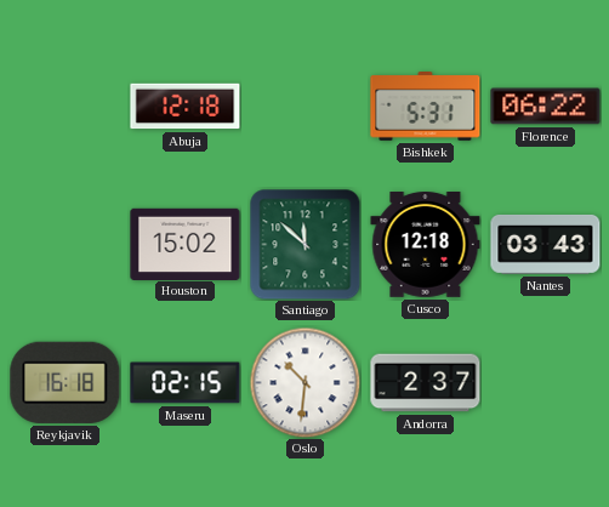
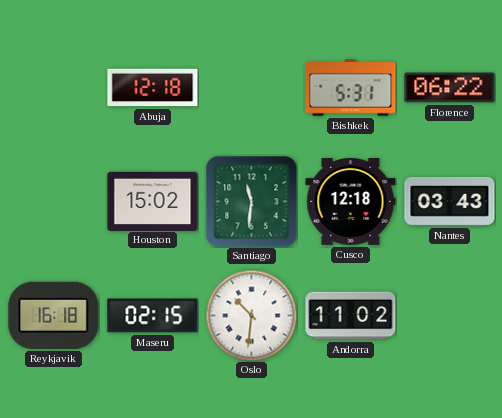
Santiago: 11:52 -> 11:31
Andorra: 2:37 -> 11:02
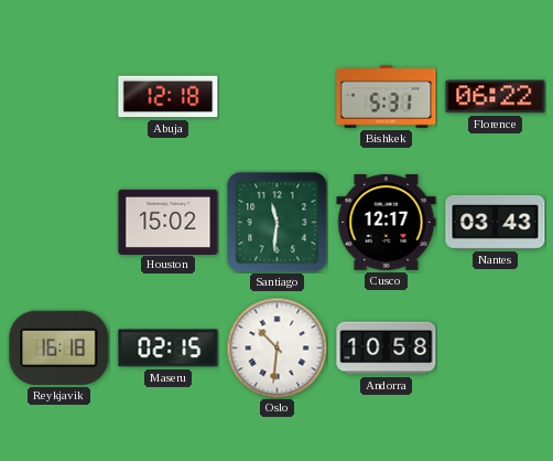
Cusco: 12:18 -> 12:17
Andorra: 11:02 -> 10:58
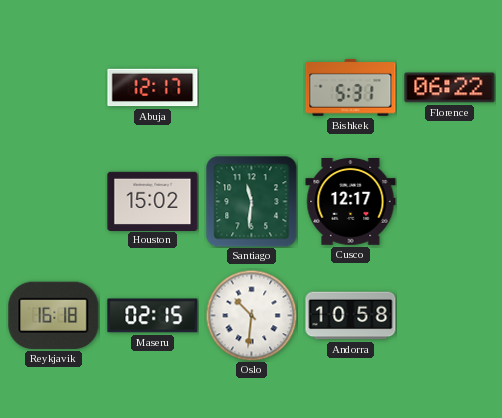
Abuja: 12:18 -> 12:17
Nantes: 03:43 -> none
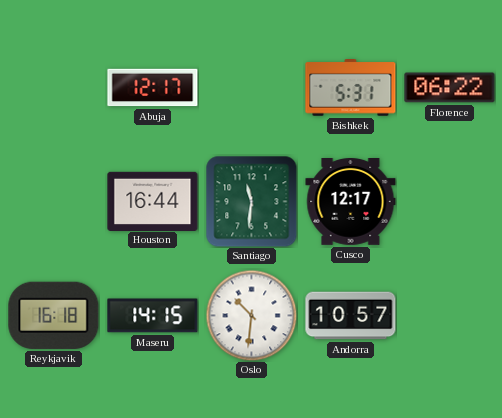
Houston: 15:02 -> 16:44
Maseru: 02:15 -> 14:15
Andorra: 10:58 -> 10:57
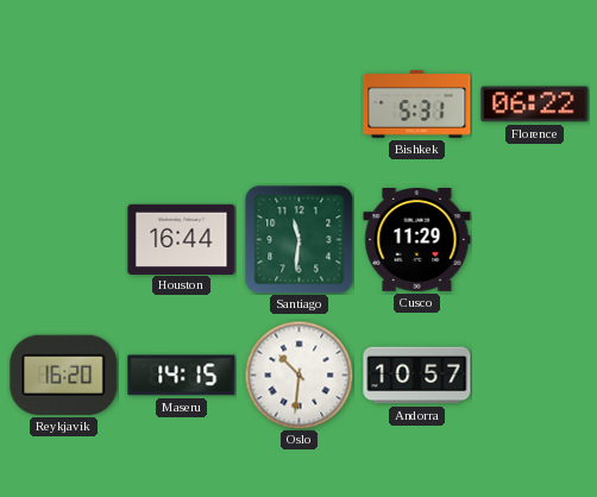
Abuja: 12:17 -> none
Cusco: 12:17 -> 11:29
Reykjavik: 16:18 -> 16:20
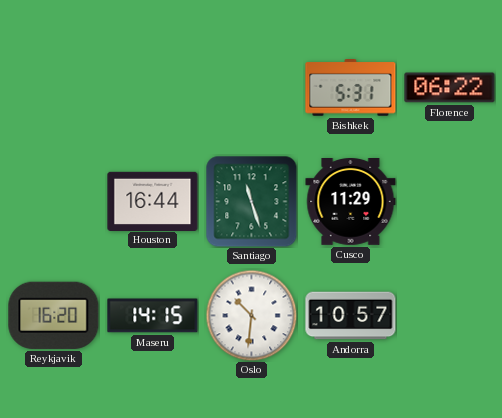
Santiago: 11:31 -> 11:27
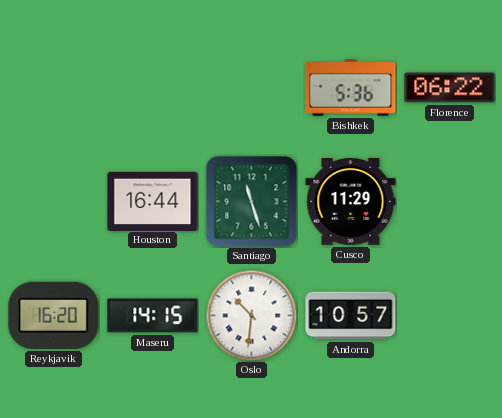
Bishkek: 5:31 -> 5:36
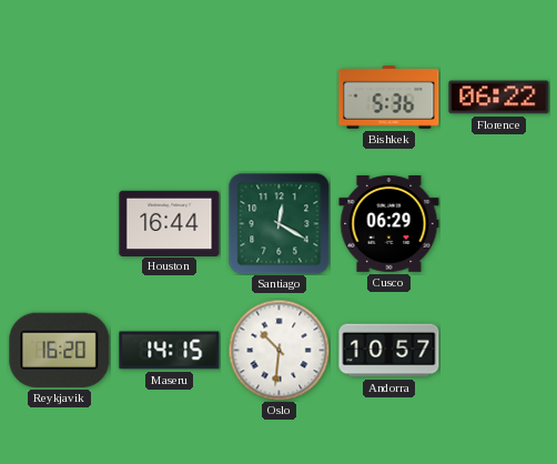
Santiago: 11:27 -> 12:20
Cusco: 11:29 -> 06:29
